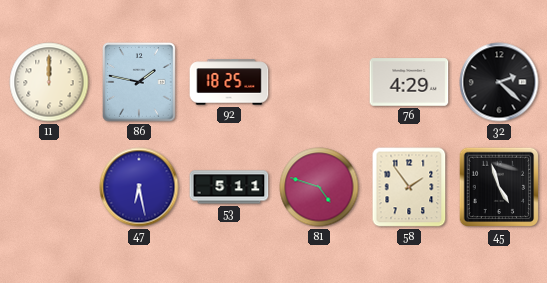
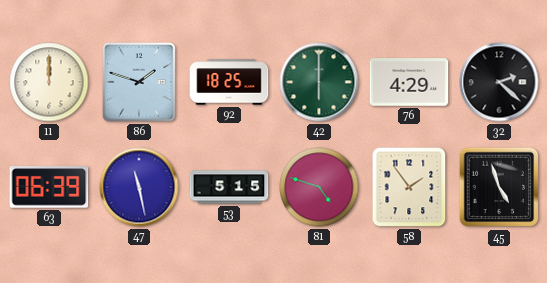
86: 1:47 -> 1:48
42: none -> 6:00
63: none -> 06:39
47: 6:28 -> 11:28
53: 5:11 -> 5:15
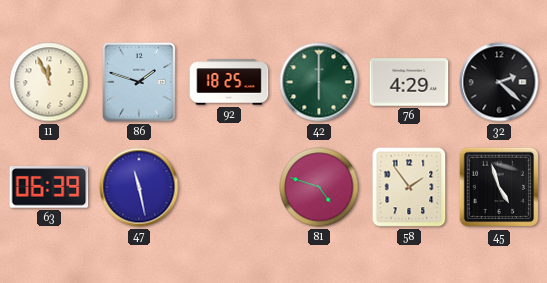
11: 12:00 -> 11:56
53: 5:15 -> none
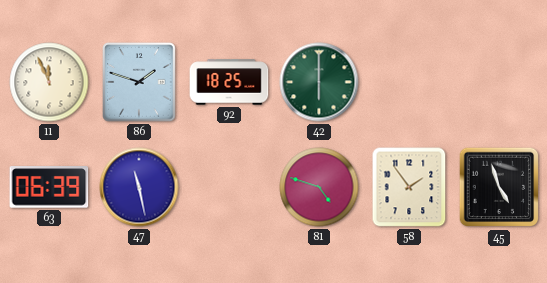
76: 4:29 -> none
32: 2:22 -> none
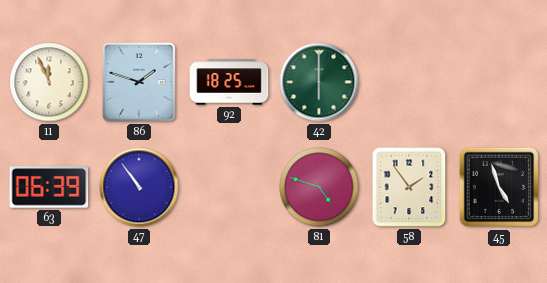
47: 11:28 -> 10:54
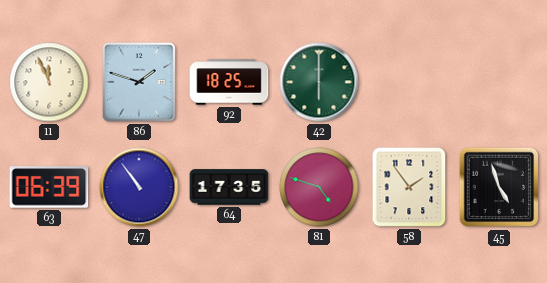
64: none -> 17:35
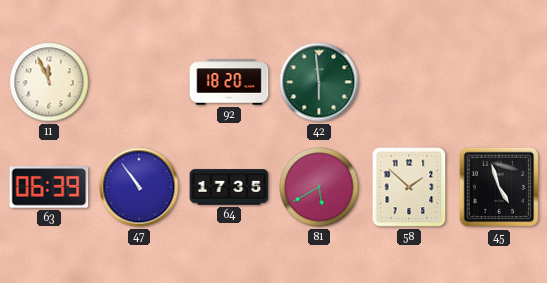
86: 1:48 -> none
92: 18:25 -> 18:20
42: 6:00 -> 5:59
81: 4:48 -> 5:40
58: 1:54 -> 1:52
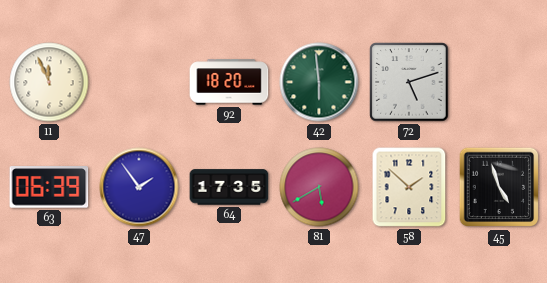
72: none -> 5:12
47: 10:54 -> 1:54
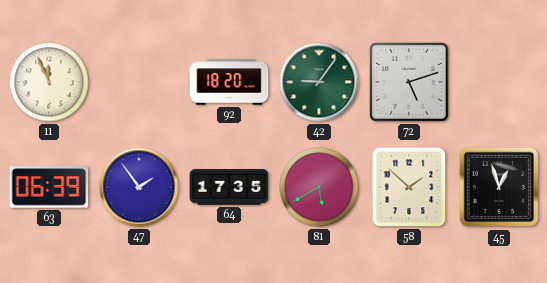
42: 5:59 -> 9:06
45: 4:57 -> 12:57
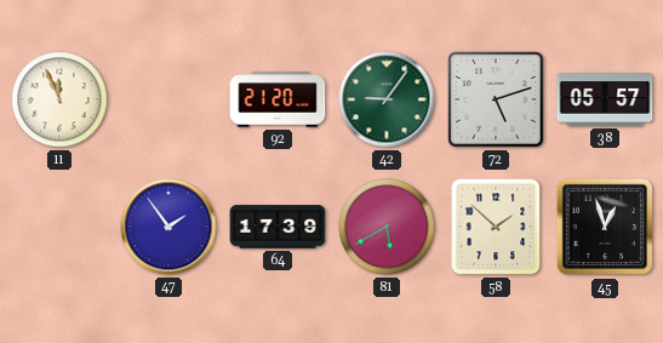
92: 18:20 -> 21:20
38: none -> 05:57
63: 06:39 -> none
64: 17:35 -> 17:39
